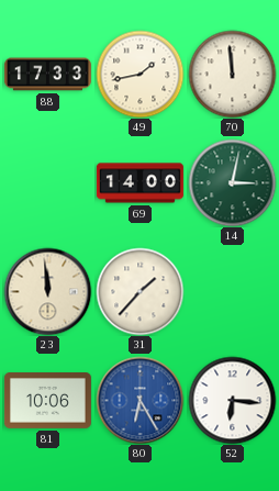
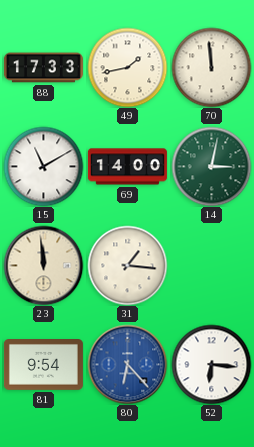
15: none -> 11:10
31: 1:37 -> 1:16
81: 10:06 -> 9:54
80: 6:25 -> 6:23
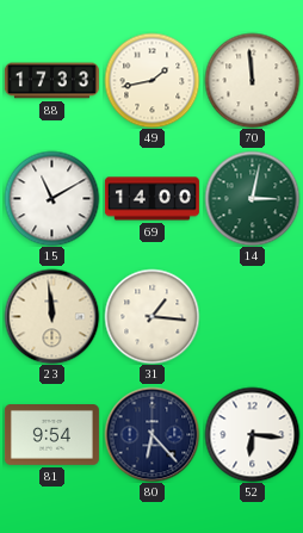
80 dial: blue -> navy
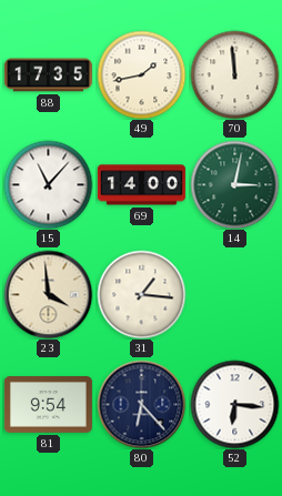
88: 17:33 -> 17:35
15: 11:10 -> 11:07
23: 11:59 -> 3:59
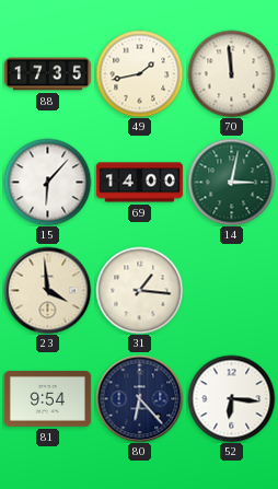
15: 11:07 -> 6:07
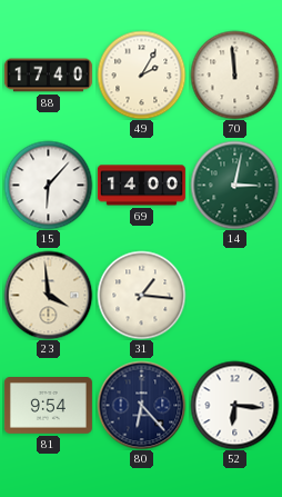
88: 17:35 -> 17:40
49: 1:43 -> 2:05
